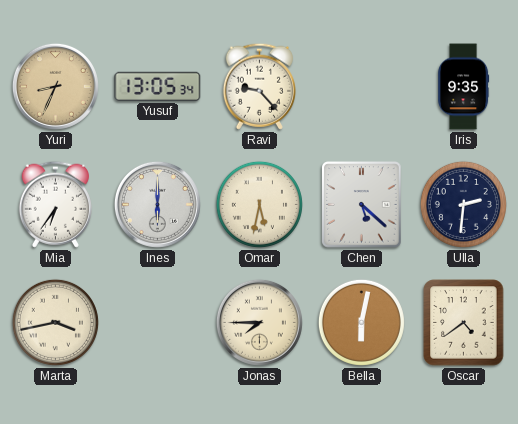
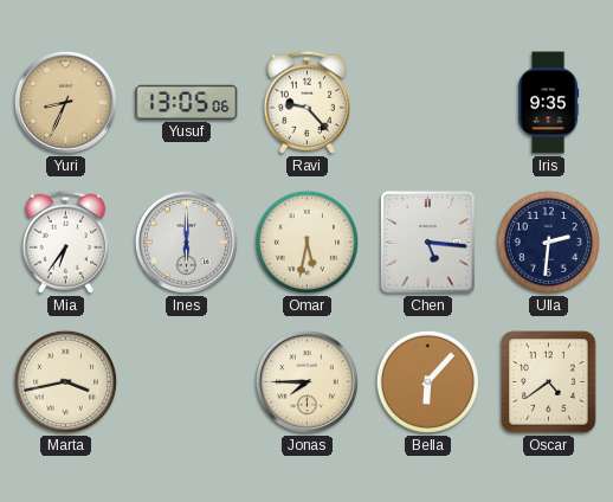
Yusuf: 13:05:34 -> 13:05:06
Chen: 5:22 -> 5:16
Bella: 6:02 -> 6:07
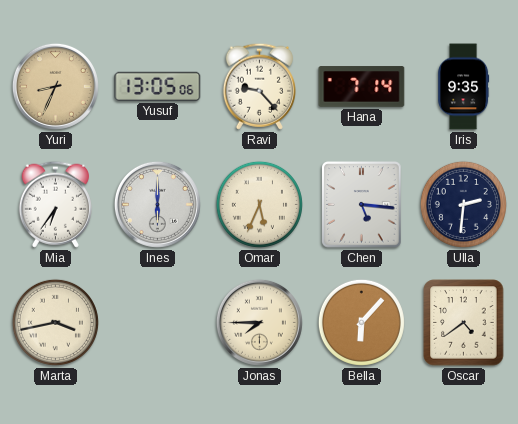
Hana: none -> 7:14
Omar: 5:32 -> 5:34
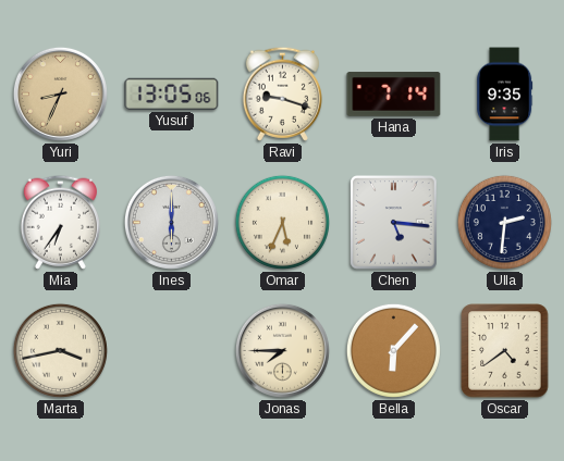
Ravi: 9:23 -> 9:18
